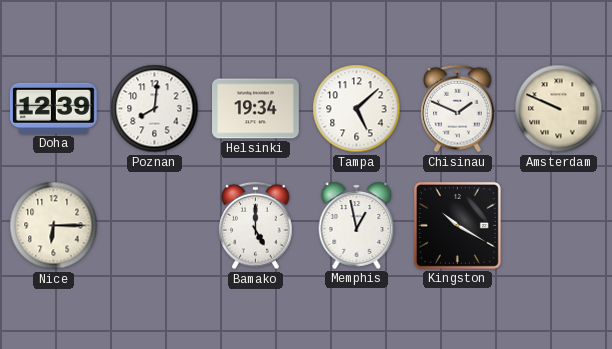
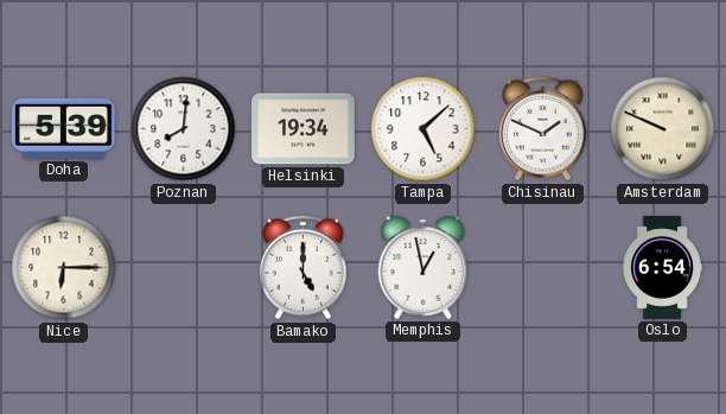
Doha: 12:39 -> 5:39
Kingston: 10:20 -> none
Oslo: none -> 6:54
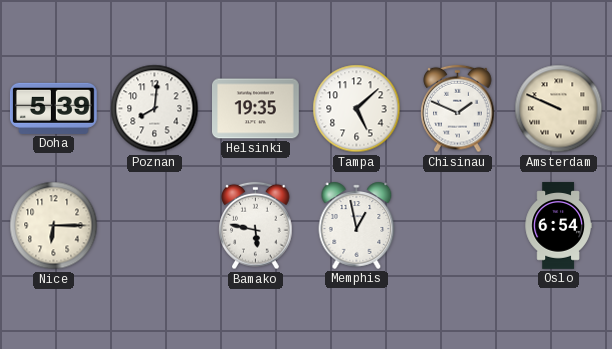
Helsinki: 19:34 -> 19:35
Bamako: 5:00 -> 5:47
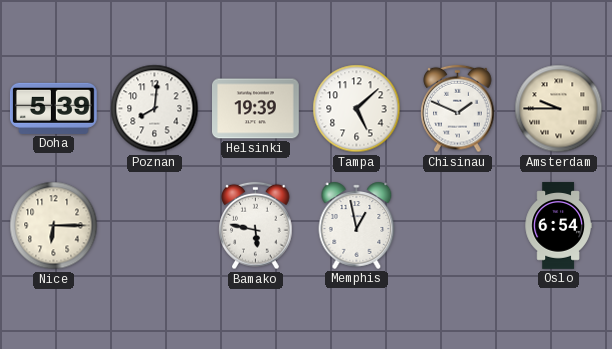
Helsinki: 19:35 -> 19:39
Amsterdam: 9:49 -> 9:45
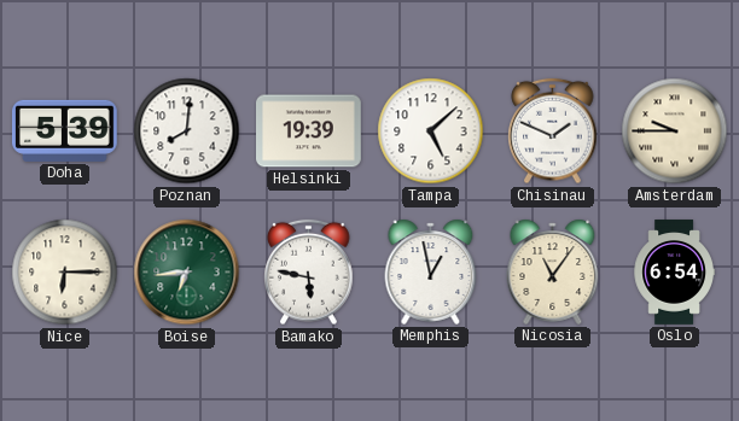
Boise: none -> 6:44
Nicosia: none -> 11:06
